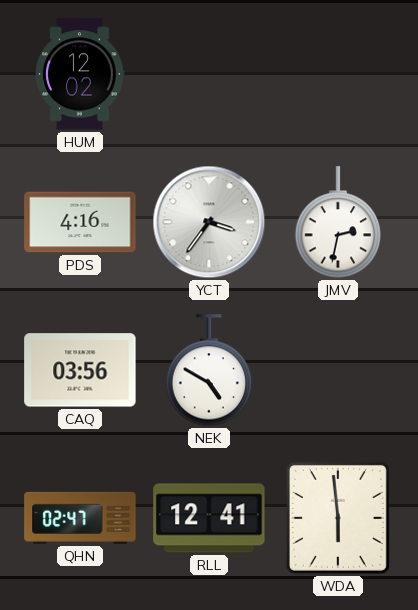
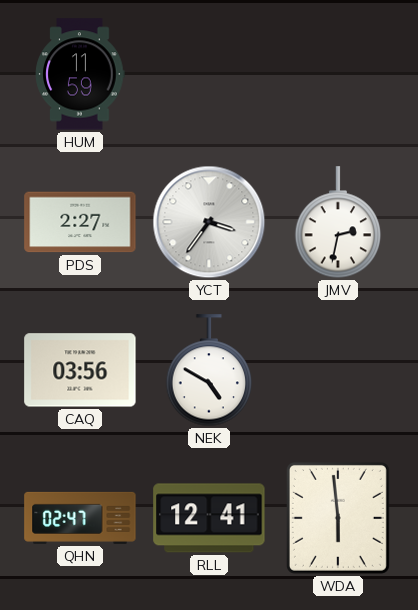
HUM: 12:02 -> 11:59
PDS: 4:16 -> 2:27
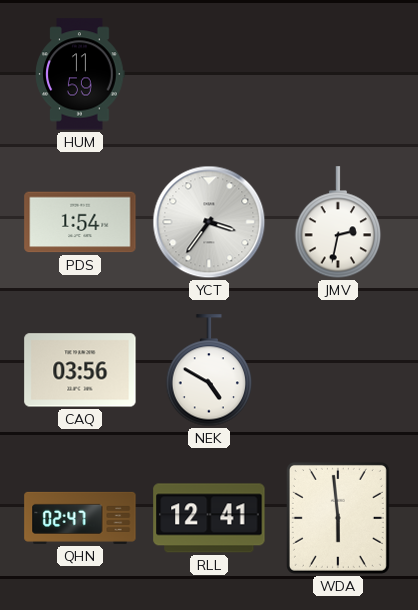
PDS: 2:27 -> 1:54
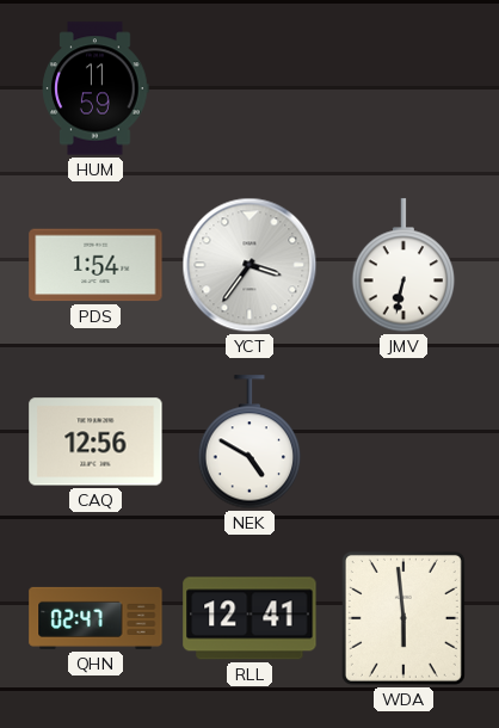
JMV: 2:32 -> 6:32
CAQ: 03:56 -> 12:56
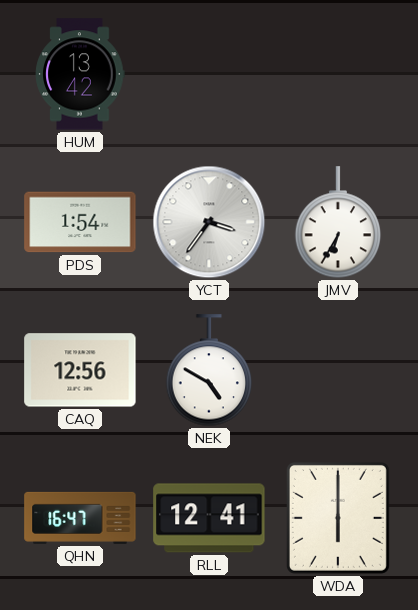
HUM: 11:59 -> 13:42
JMV: 6:32 -> 6:35
QHN: 02:47 -> 16:47
WDA: 5:59 -> 6:00
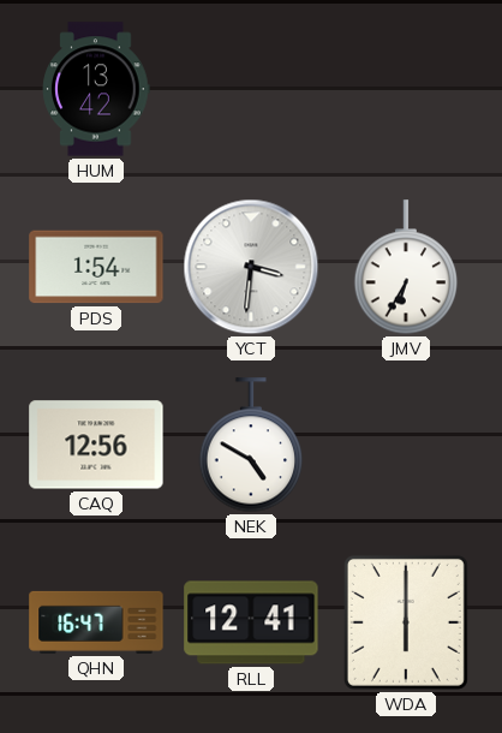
YCT: 3:36 -> 3:31
